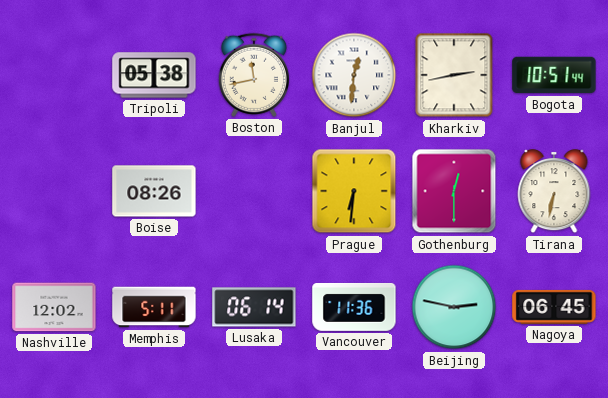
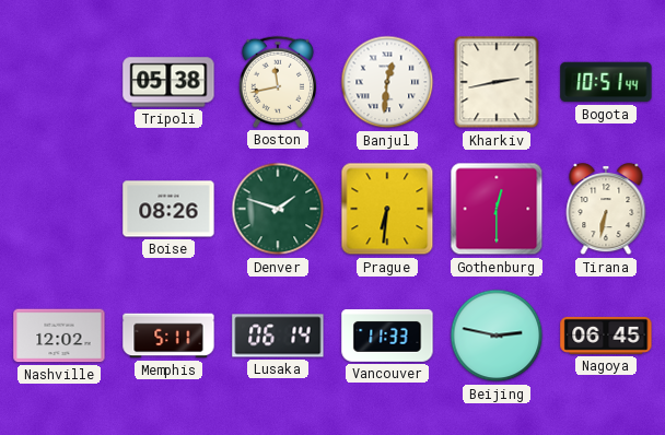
Denver: none -> 1:48
Vancouver: 11:36 -> 11:33
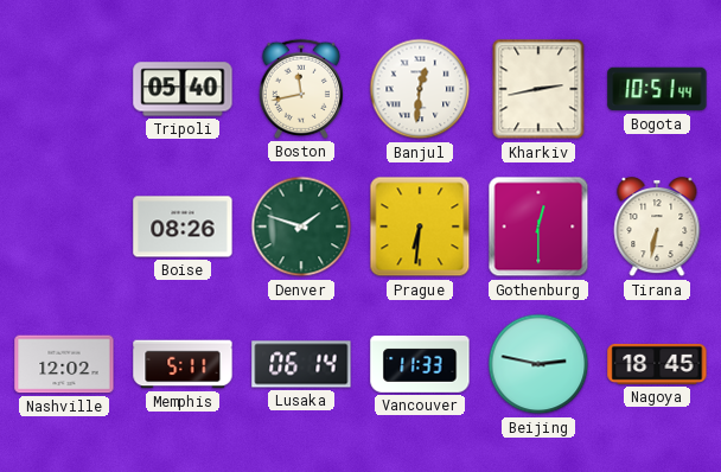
Tripoli: 05:38 -> 05:40
Nagoya: 06:45 -> 18:45
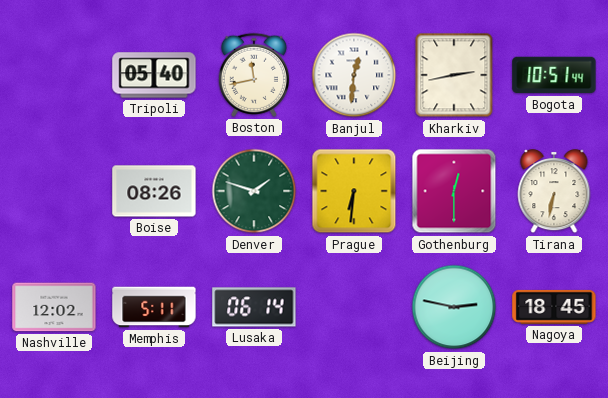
Vancouver: 11:33 -> none
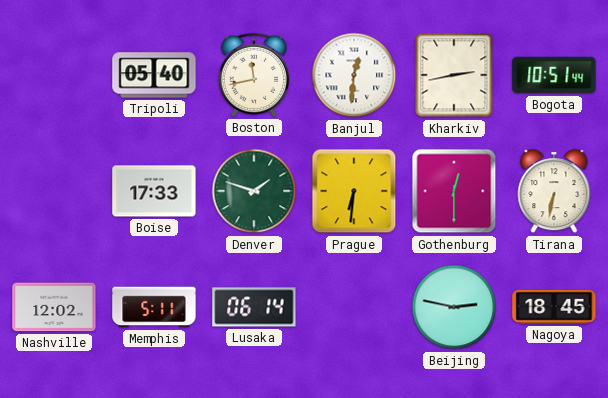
Boise: 08:26 -> 17:33
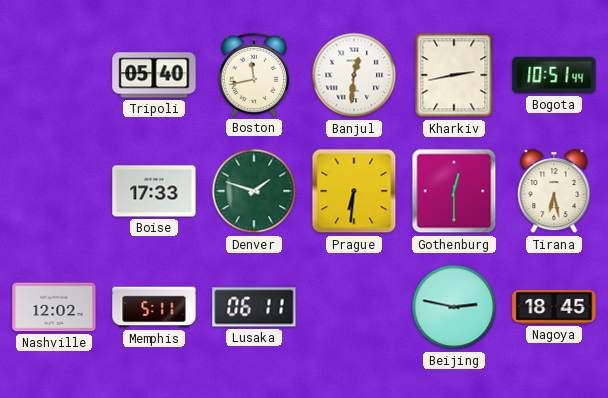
Tirana: 6:32 -> 6:28
Lusaka: 06:14 -> 06:11
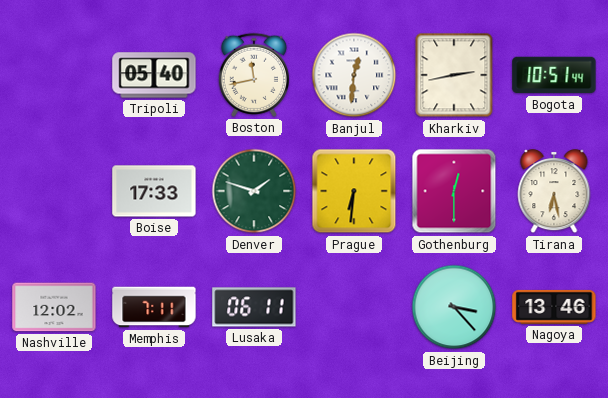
Memphis: 5:11 -> 7:11
Beijing: 2:47 -> 3:23
Nagoya: 18:45 -> 13:46
